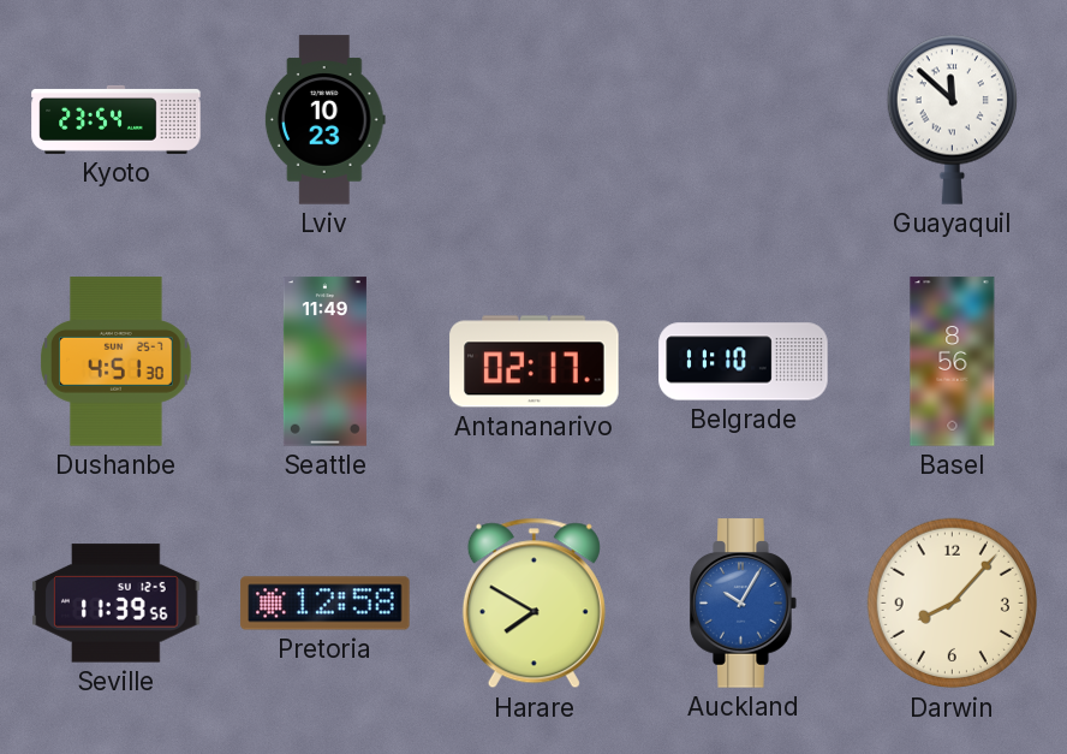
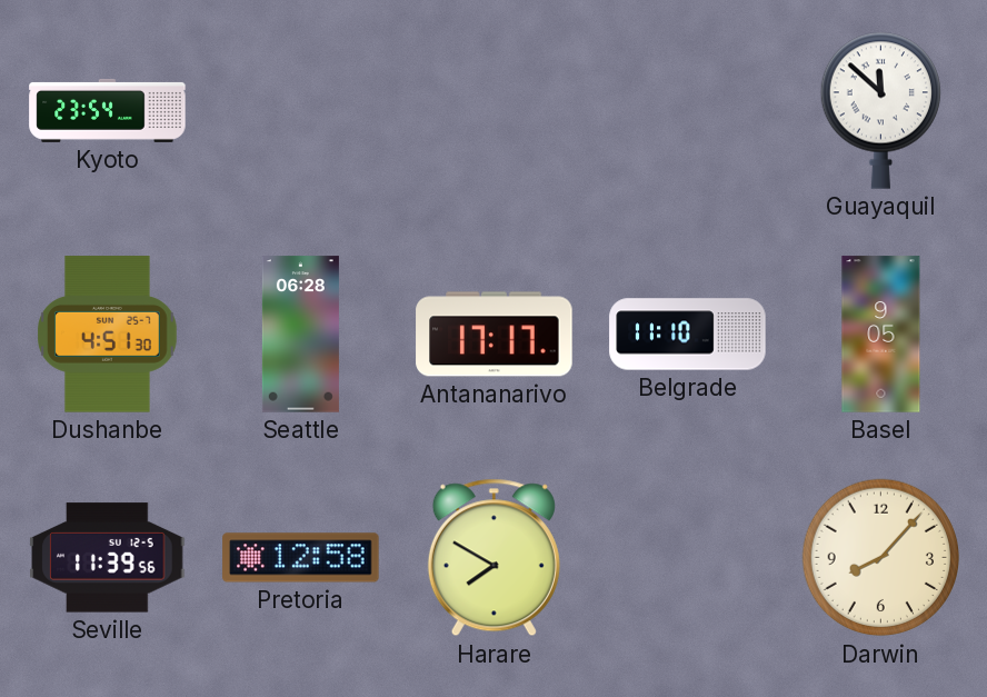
Lviv: 10:23 -> none
Seattle: 11:49 -> 06:28
Antananarivo: 02:17 -> 17:17
Basel: 8:56 -> 9:05
Auckland: 10:05 -> none
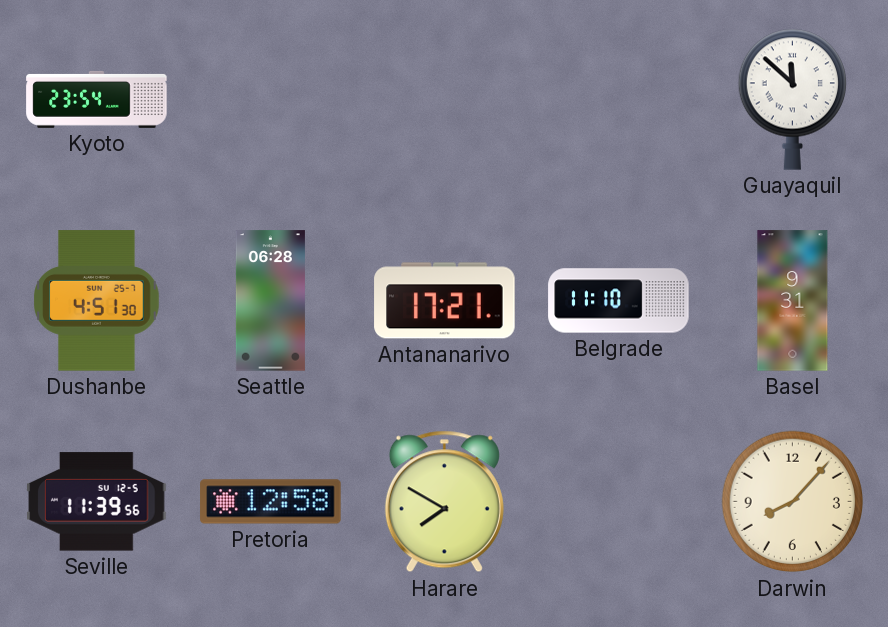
Antananarivo: 17:17 -> 17:21
Basel: 9:05 -> 9:31
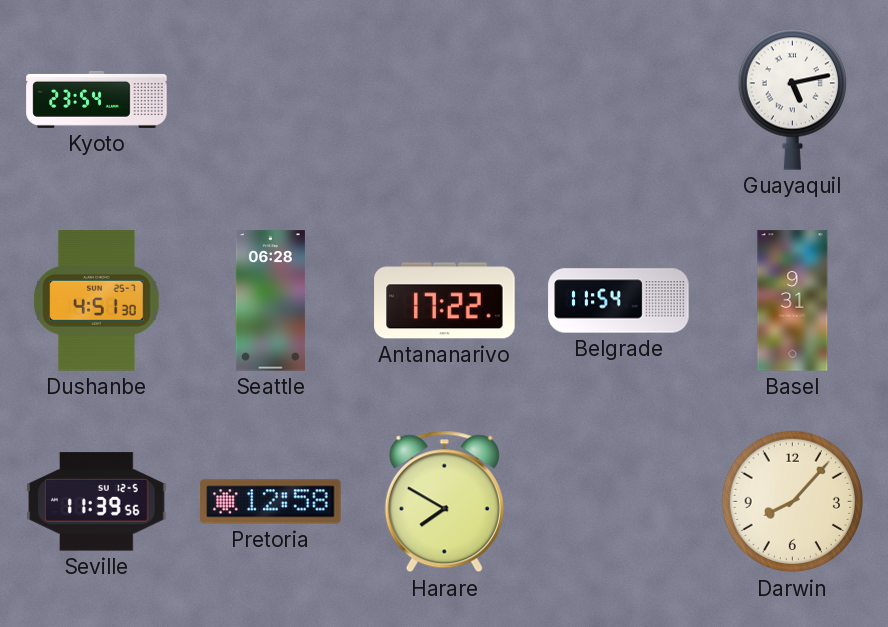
Guayaquil: 11:52 -> 5:13
Antananarivo: 17:21 -> 17:22
Belgrade: 11:10 -> 11:54
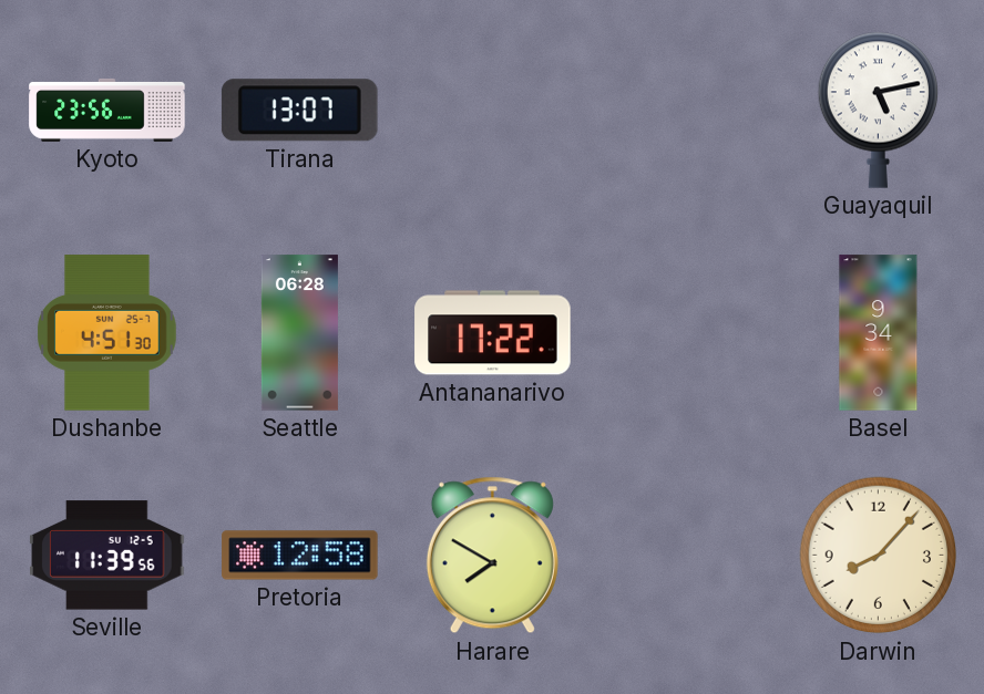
Kyoto: 23:54 -> 23:56
Tirana: none -> 13:07
Belgrade: 11:54 -> none
Basel: 9:31 -> 9:34
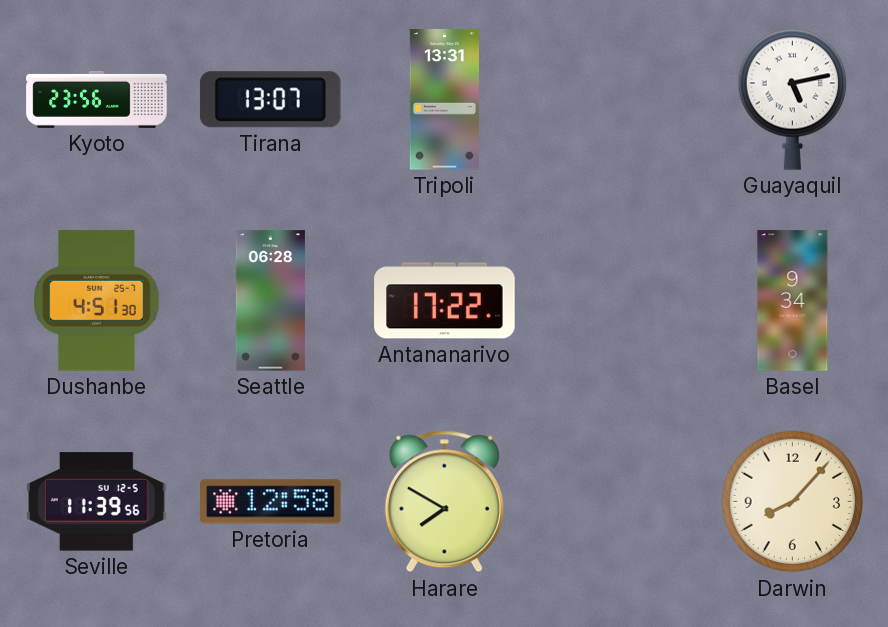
Tripoli: none -> 13:31
